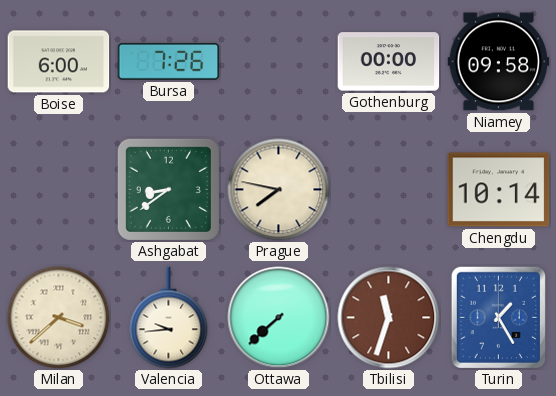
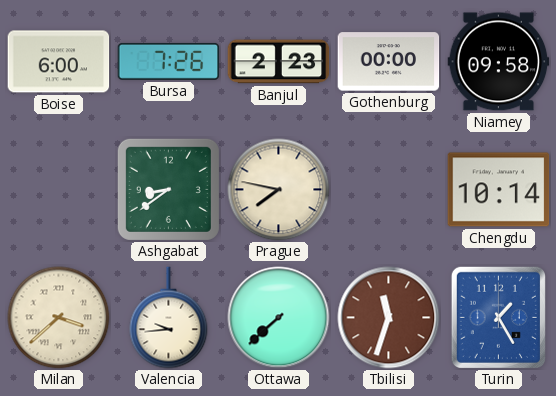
Banjul: none -> 2:23
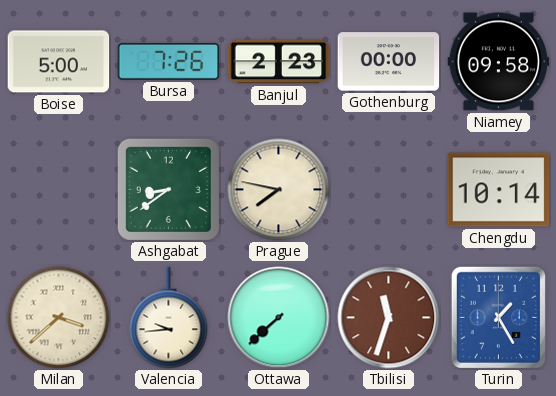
Boise: 6:00 -> 5:00
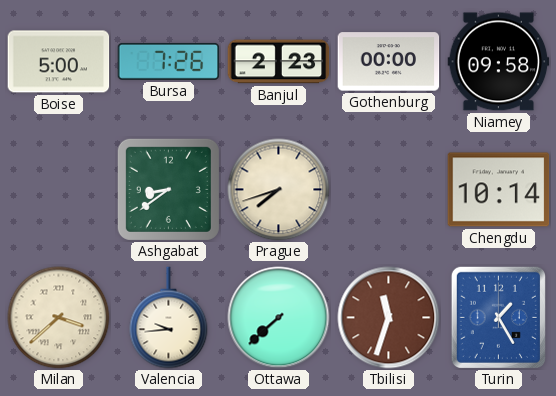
Prague: 7:47 -> 7:42
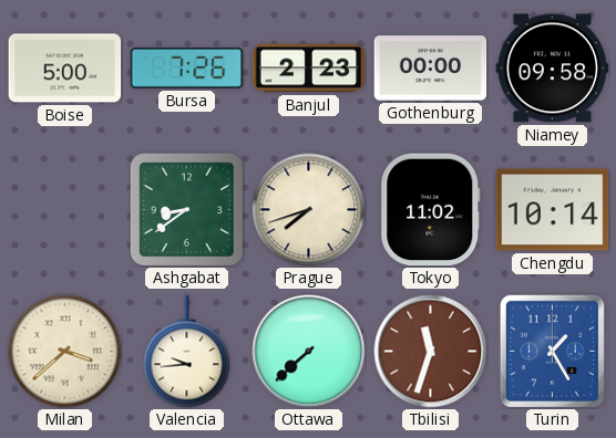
Tokyo: none -> 11:02
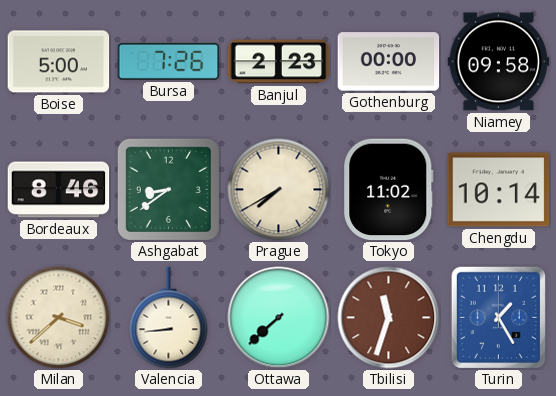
Bordeaux: none -> 8:46
Prague: 7:42 -> 7:40
Valencia: 9:44 -> 8:44
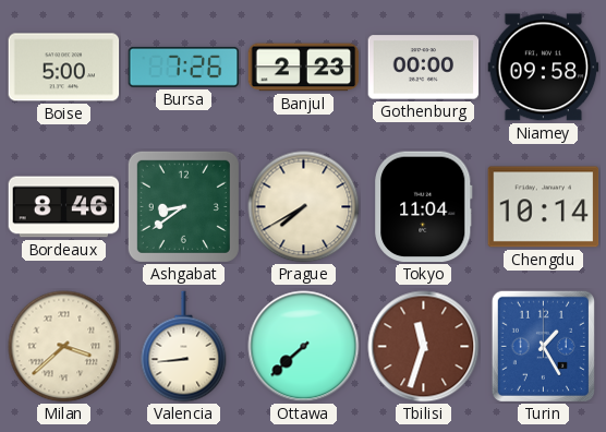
Tokyo: 11:02 -> 11:04
